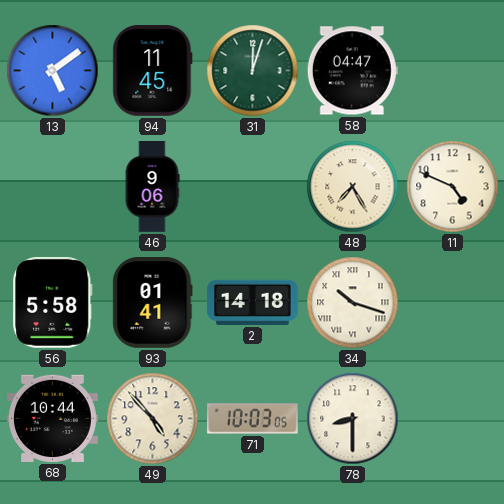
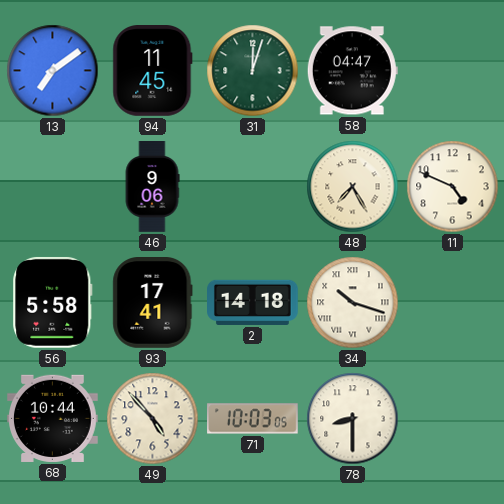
13: 5:09 -> 7:09
93: 01:41 -> 17:41
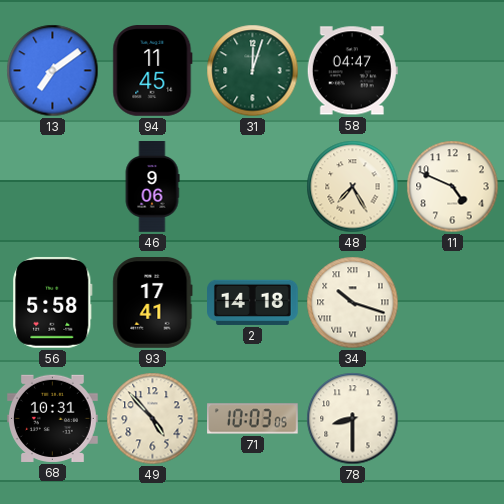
68: 10:44 -> 10:31
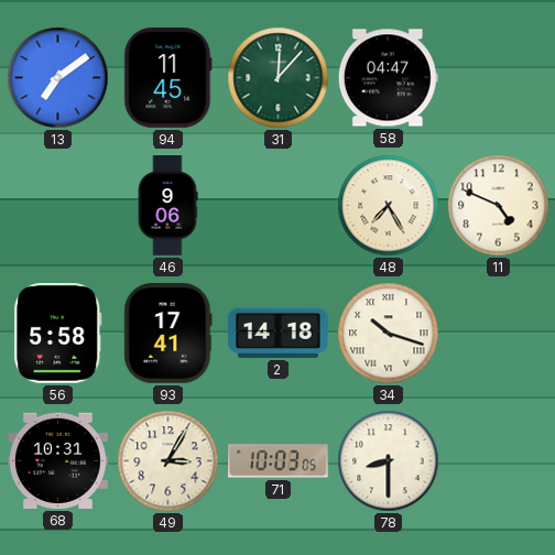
31: 12:03 -> 12:07
49: 4:53 -> 3:05
